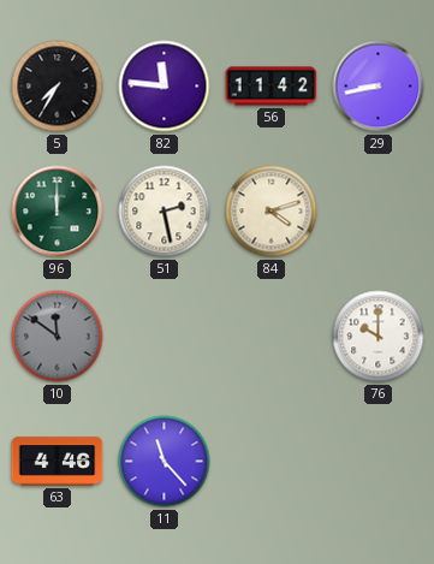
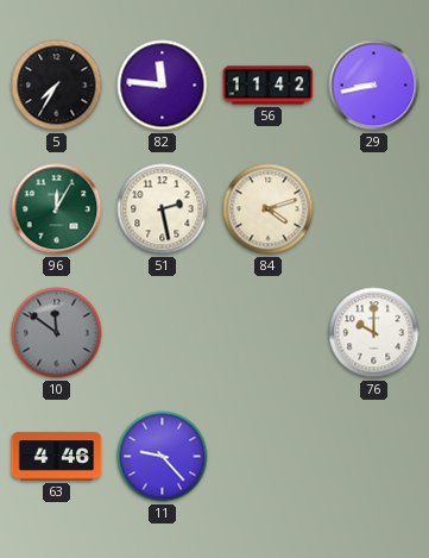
96: 12:00 -> 12:05
11: 11:23 -> 9:23
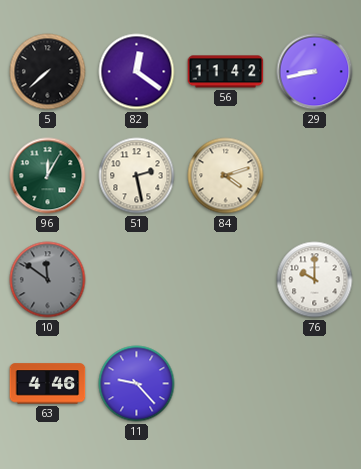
5: 7:35 -> 7:38
82: 11:46 -> 12:21
